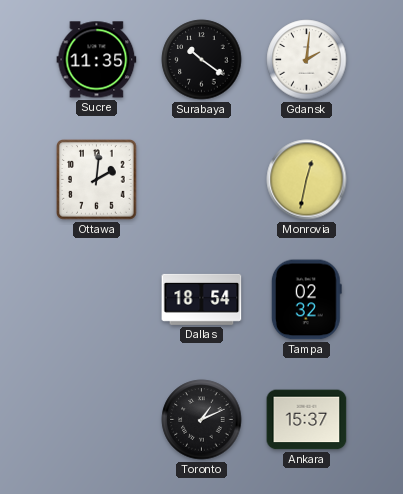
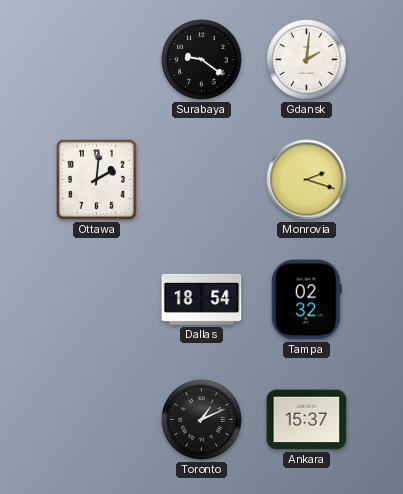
Sucre: 11:35 -> none
Surabaya: 10:21 -> 9:21
Monrovia: 12:32 -> 2:18
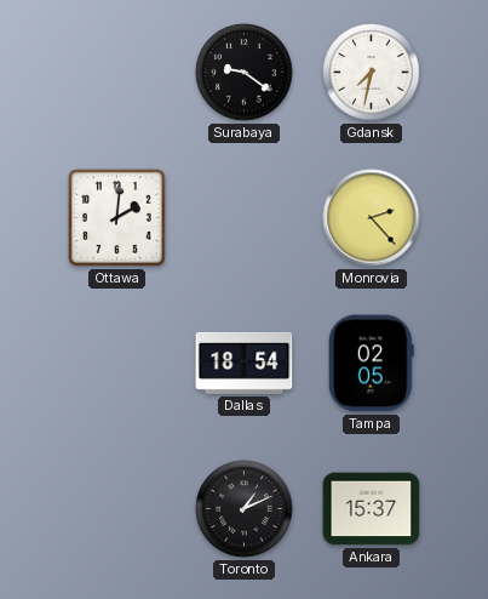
Gdansk: 2:01 -> 7:32
Monrovia: 2:18 -> 2:23
Tampa: 02:32 -> 02:05
